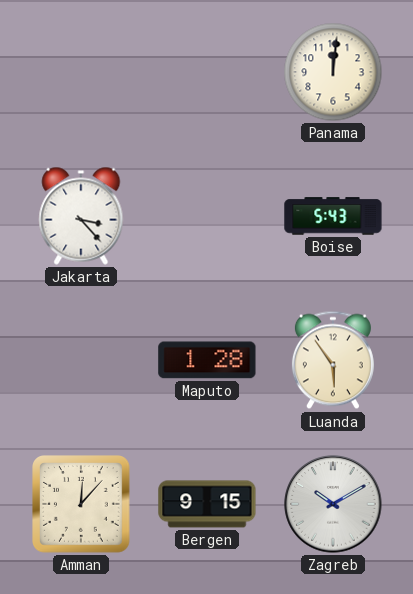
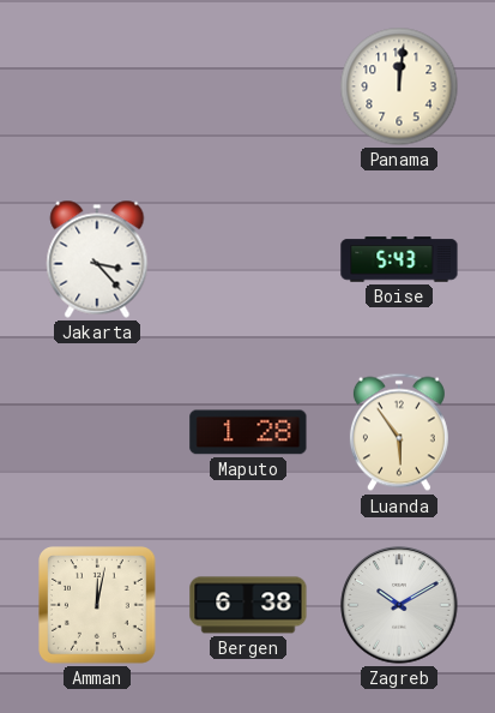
Amman: 12:07 -> 12:02
Bergen: 9:15 -> 6:38
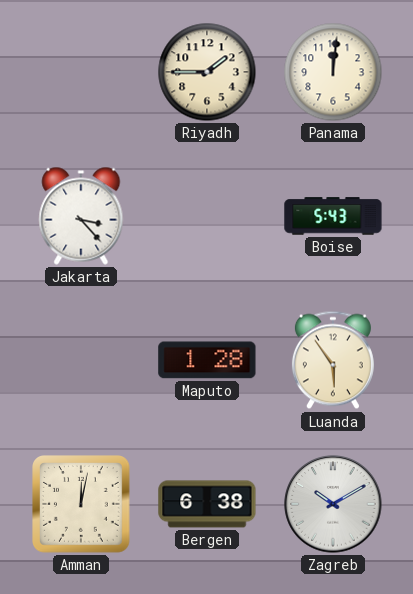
Riyadh: none -> 1:45
